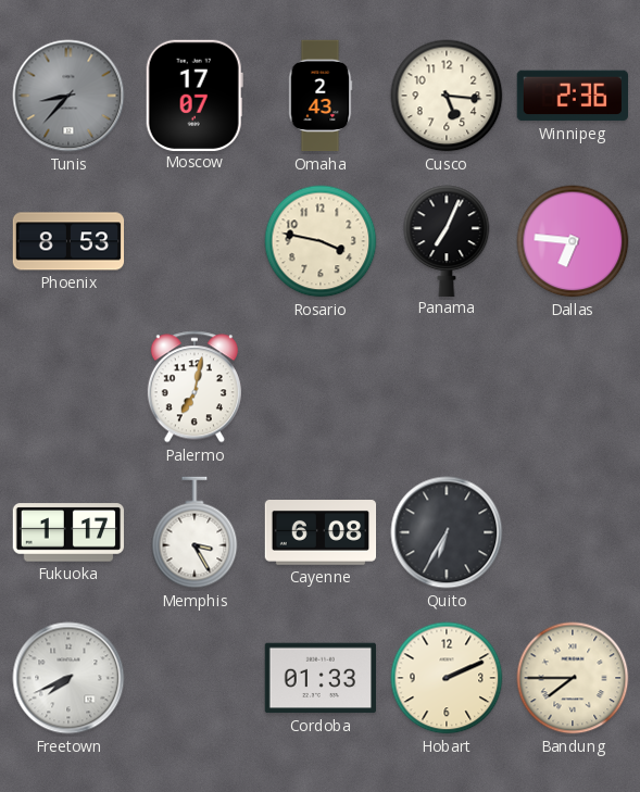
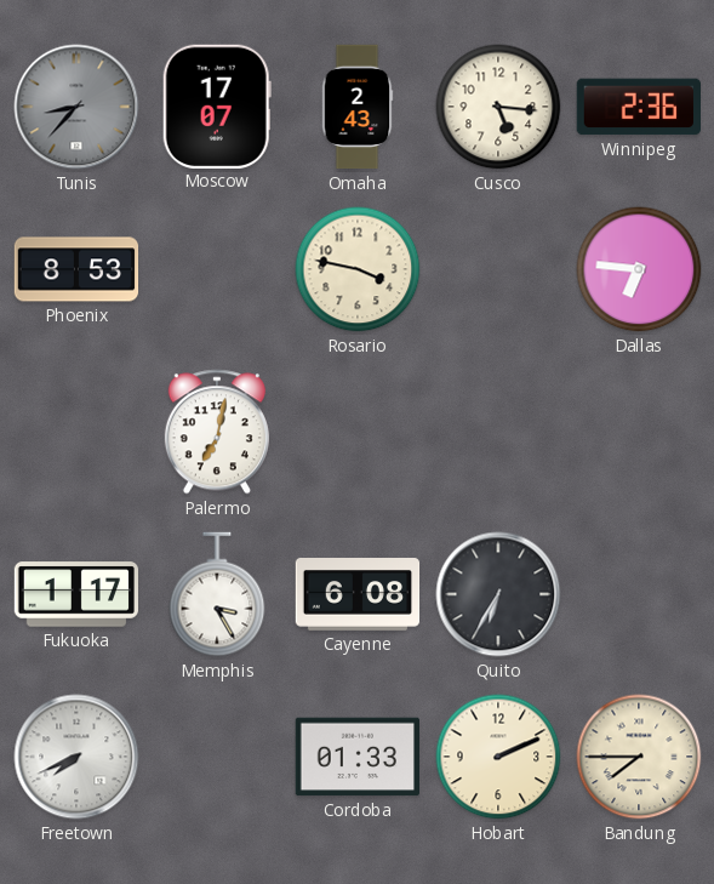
Panama: 7:04 -> none
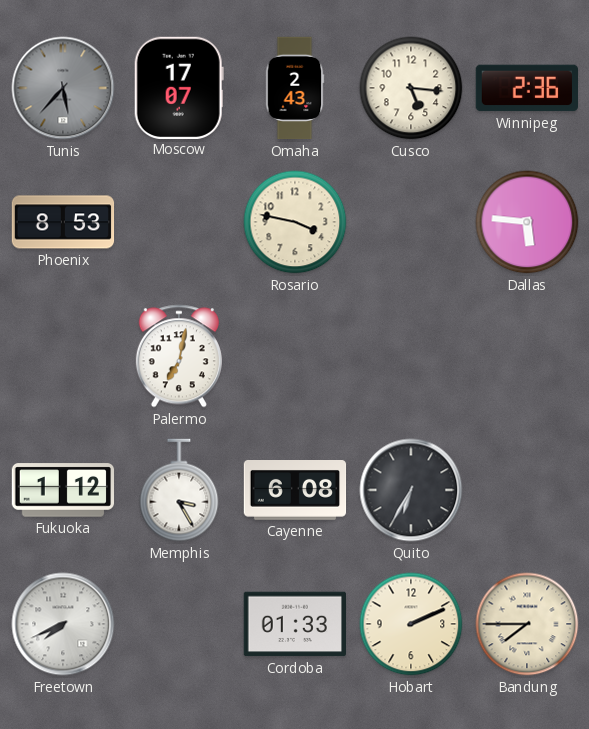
Tunis: 8:37 -> 5:37
Dallas: 6:46 -> 5:46
Fukuoka: 1:17 -> 1:12
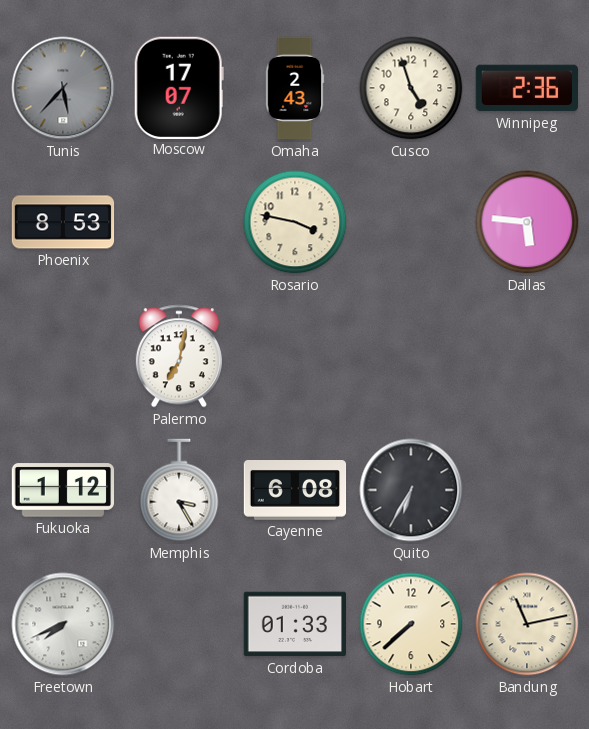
Cusco: 5:16 -> 4:57
Hobart: 2:11 -> 7:38
Bandung: 7:45 -> 11:13
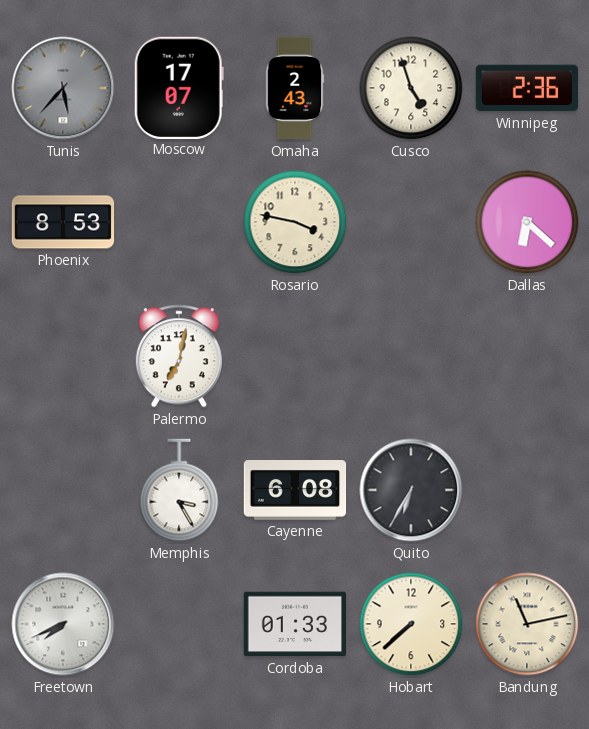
Dallas: 5:46 -> 6:22
Fukuoka: 1:12 -> none
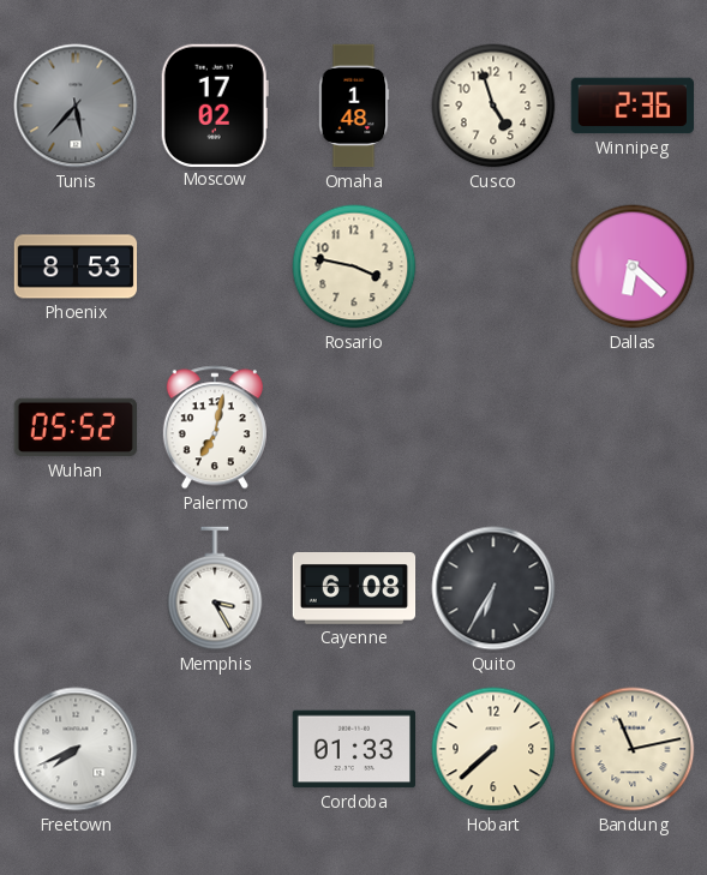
Moscow: 17:07 -> 17:02
Omaha: 2:43 -> 1:48
Wuhan: none -> 05:52
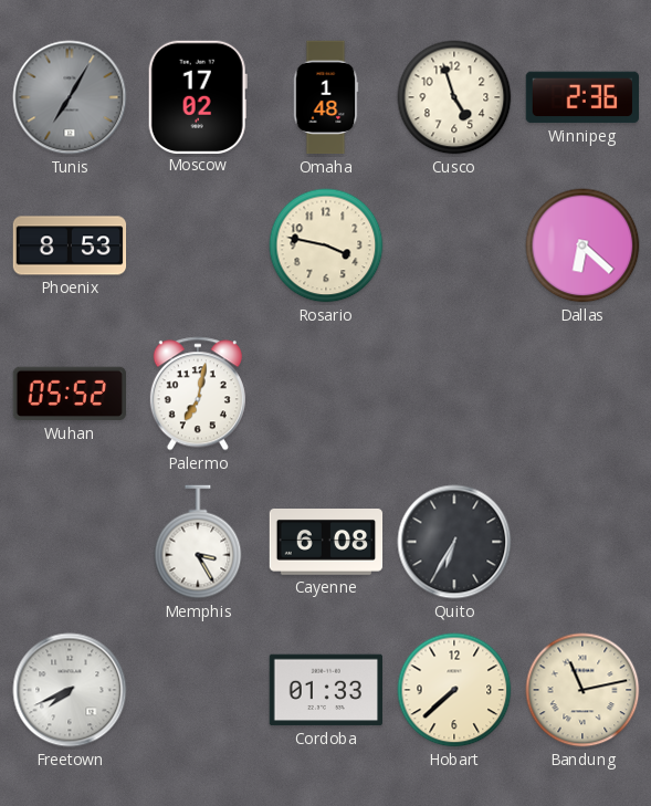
Tunis: 5:37 -> 7:05
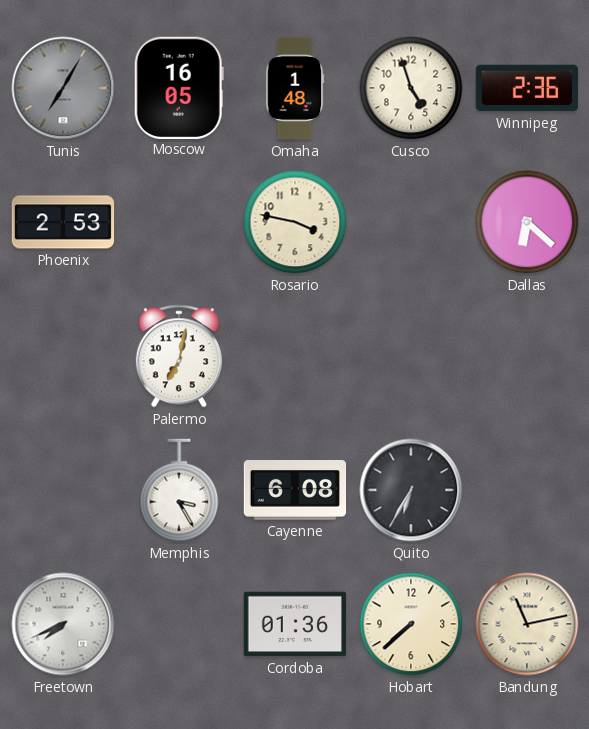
Moscow: 17:02 -> 16:05
Phoenix: 8:53 -> 2:53
Wuhan: 05:52 -> none
Cordoba: 01:33 -> 01:36
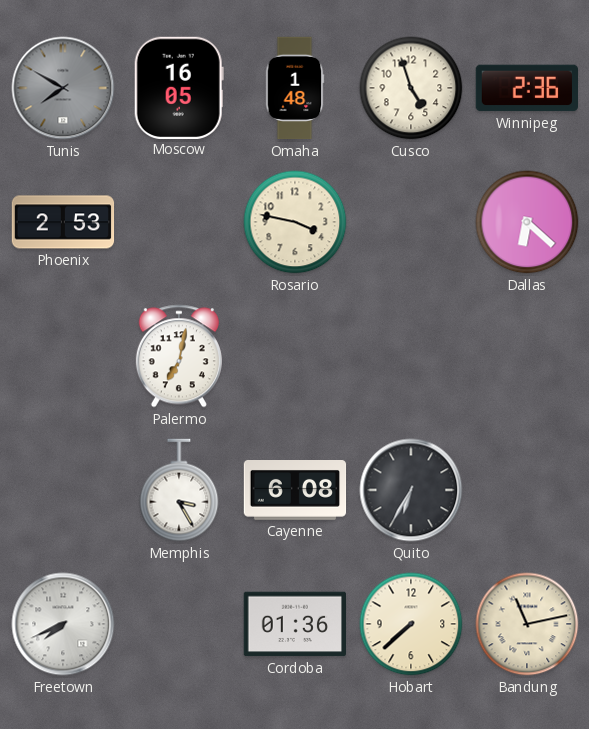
Tunis: 7:05 -> 7:50
